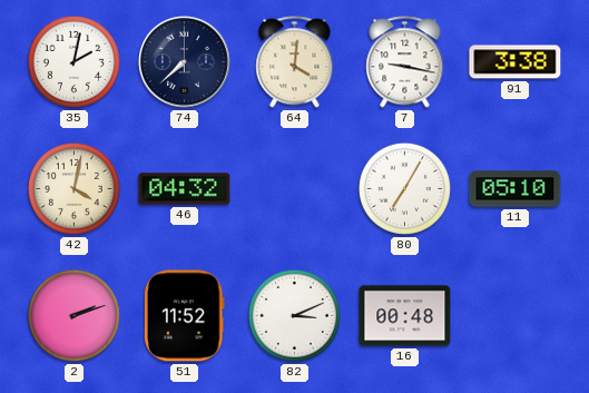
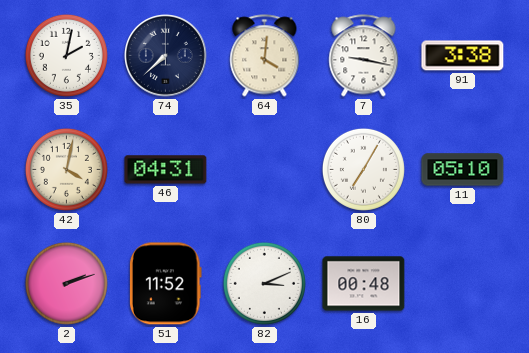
46: 04:32 -> 04:31
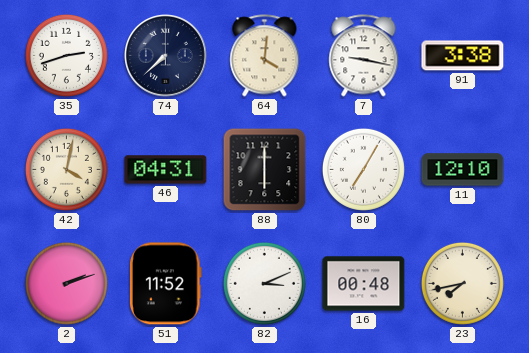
35: 2:02 -> 2:42
88: none -> 6:00
11: 05:10 -> 12:10
23: none -> 7:43
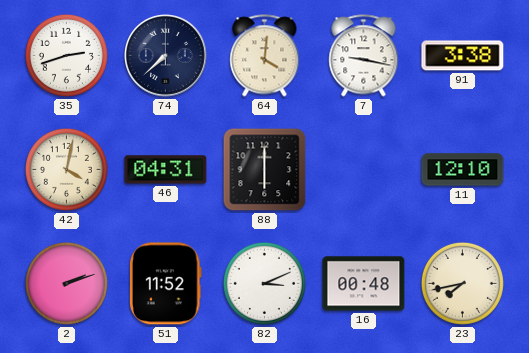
80: 7:05 -> none
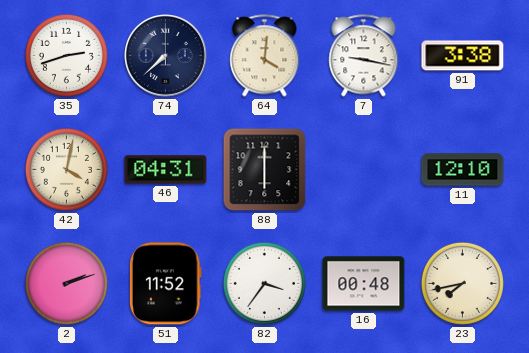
82: 3:11 -> 3:36
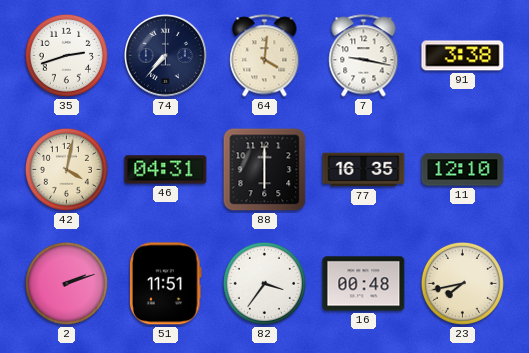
74: 7:38 -> 7:37
77: none -> 16:35
51: 11:52 -> 11:51
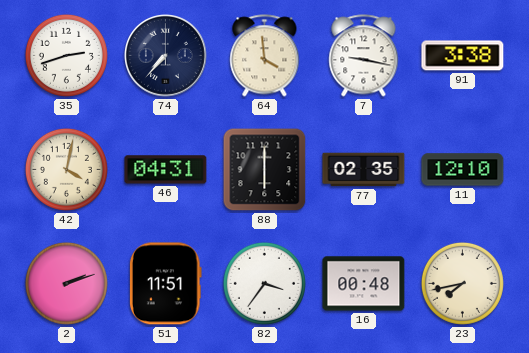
64: 4:01 -> 3:59
77: 16:35 -> 02:35
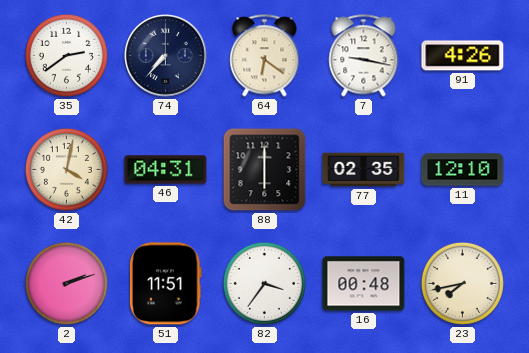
35: 2:42 -> 2:39
64: 3:59 -> 6:21
91: 3:38 -> 4:26
